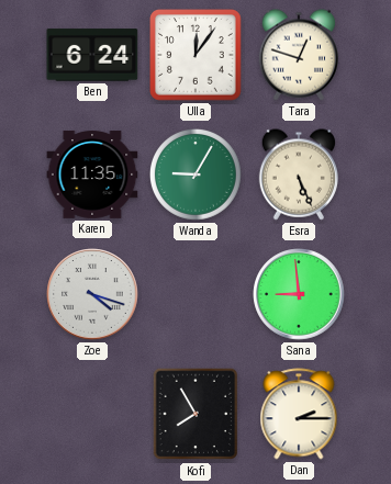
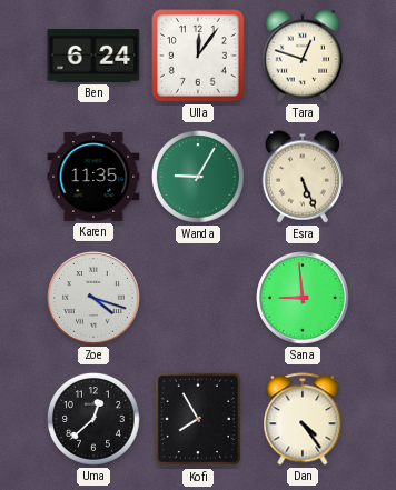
Uma: none -> 12:38
Dan: 2:15 -> 4:24
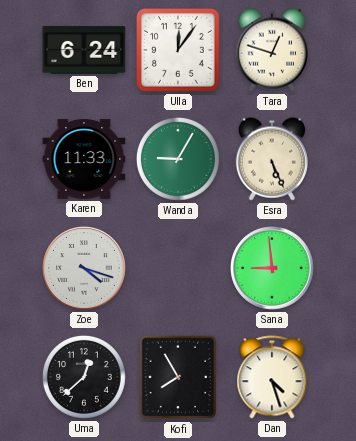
Karen: 11:35 -> 11:33
Dan: 4:24 -> 4:27
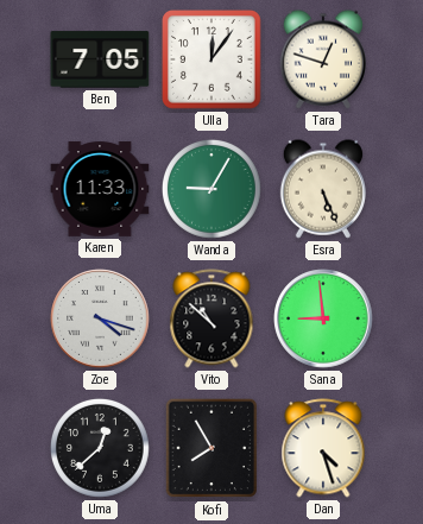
Ben: 6:24 -> 7:05
Vito: none -> 10:52
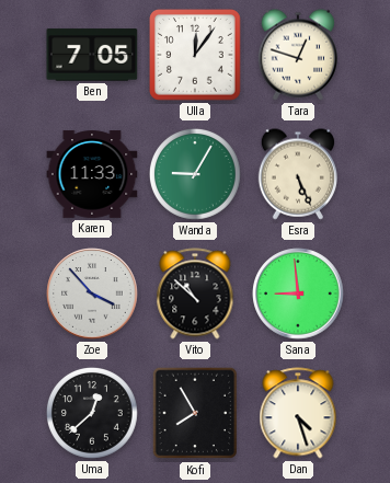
Zoe: 4:18 -> 3:53
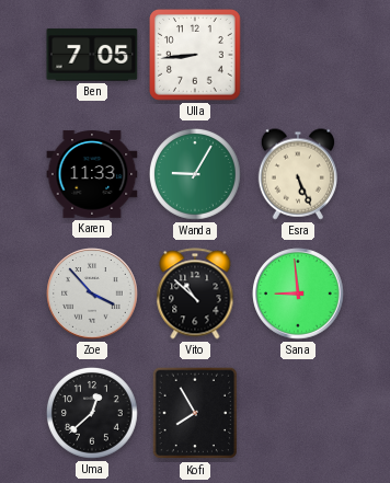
Ulla: 12:06 -> 8:44
Tara: 12:48 -> none
Dan: 4:27 -> none
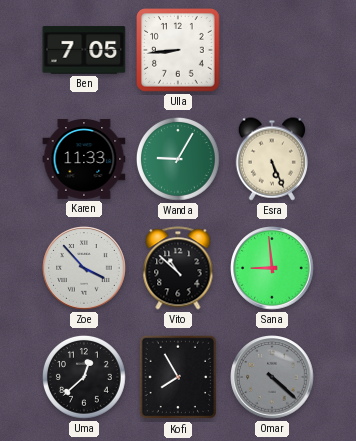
Omar: none -> 4:22
